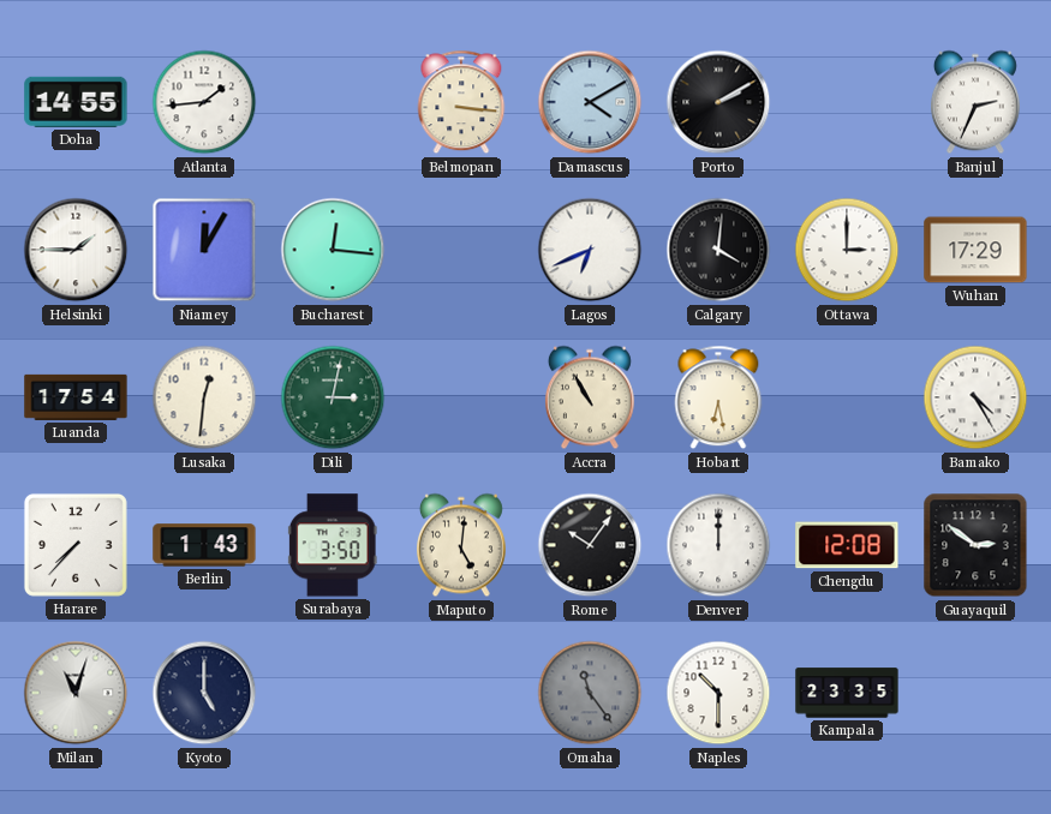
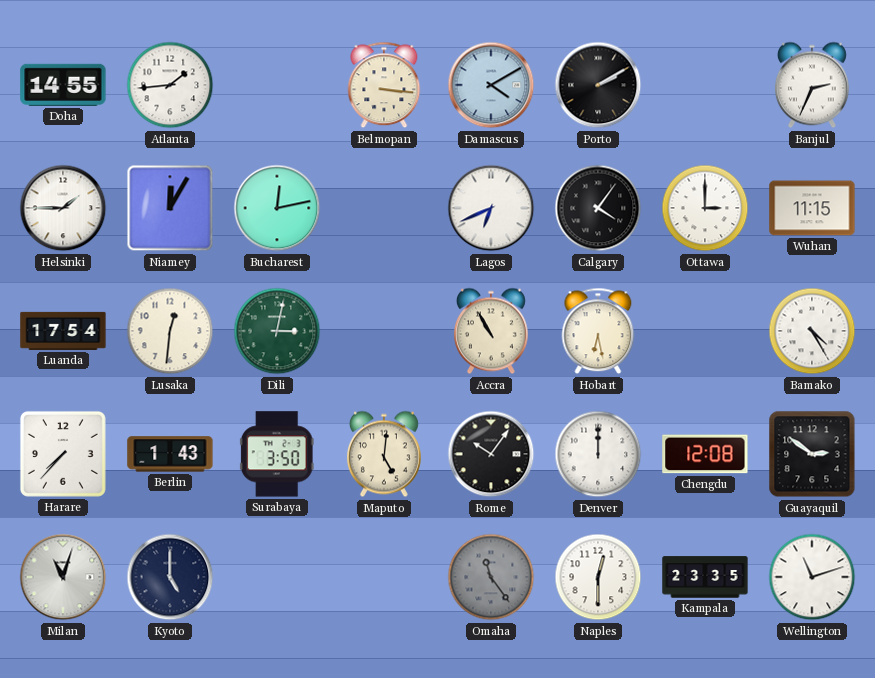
Bucharest: 12:16 -> 12:13
Calgary: 4:01 -> 4:06
Wuhan: 17:29 -> 11:15
Naples: 10:30 -> 12:30
Wellington: none -> 11:12
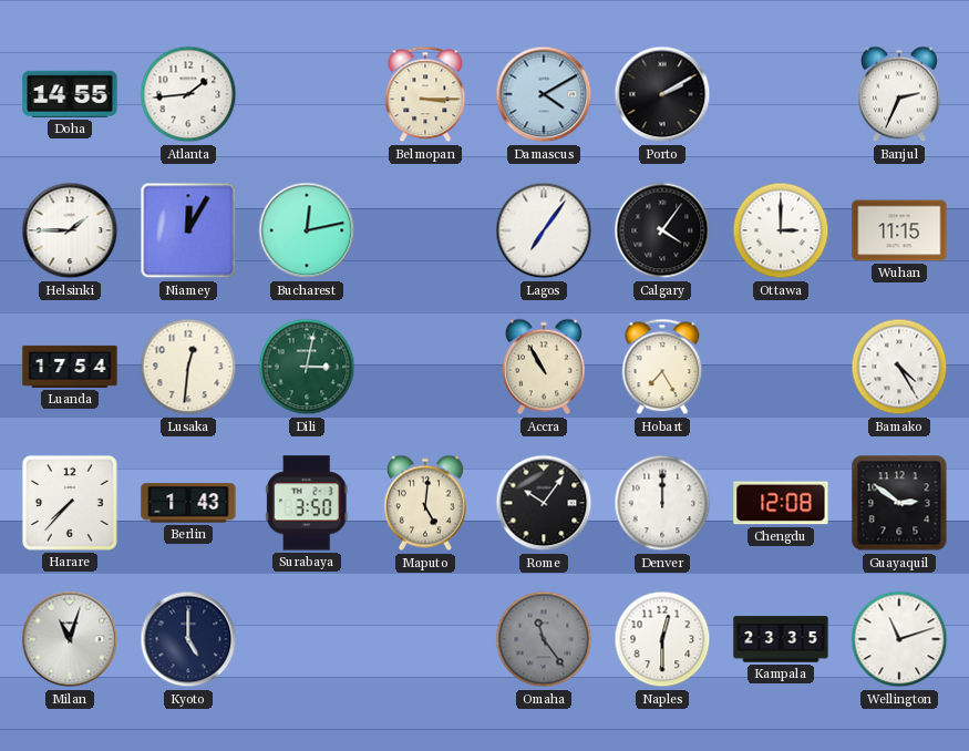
Belmopan: 3:16 -> 3:15
Lagos: 6:41 -> 7:06
Hobart: 6:28 -> 7:25
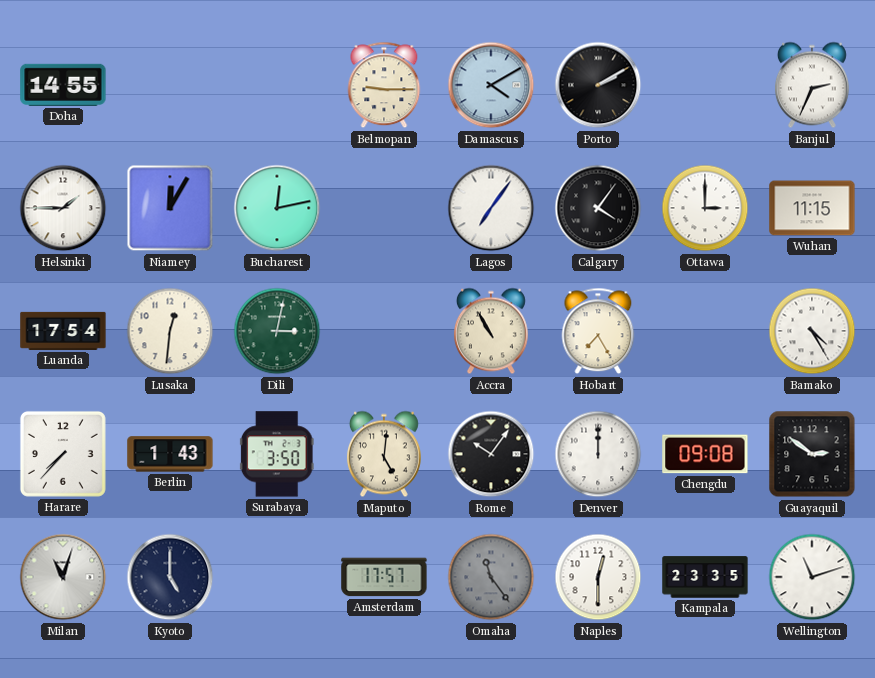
Atlanta: 1:44 -> none
Belmopan: 3:15 -> 9:15
Chengdu: 12:08 -> 09:08
Amsterdam: none -> 17:57
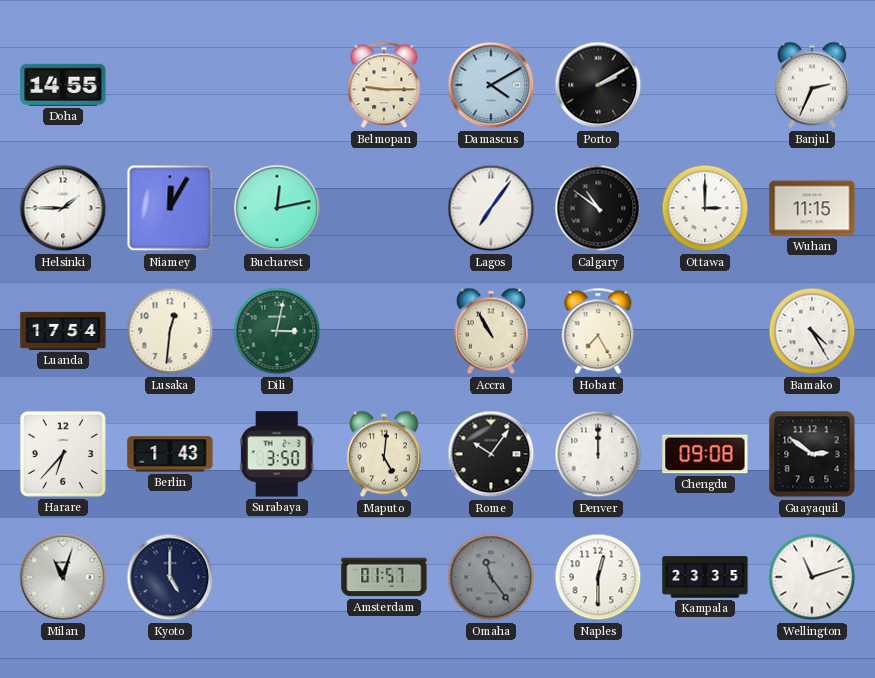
Calgary: 4:06 -> 10:51
Harare: 7:37 -> 6:37
Amsterdam: 17:57 -> 01:57
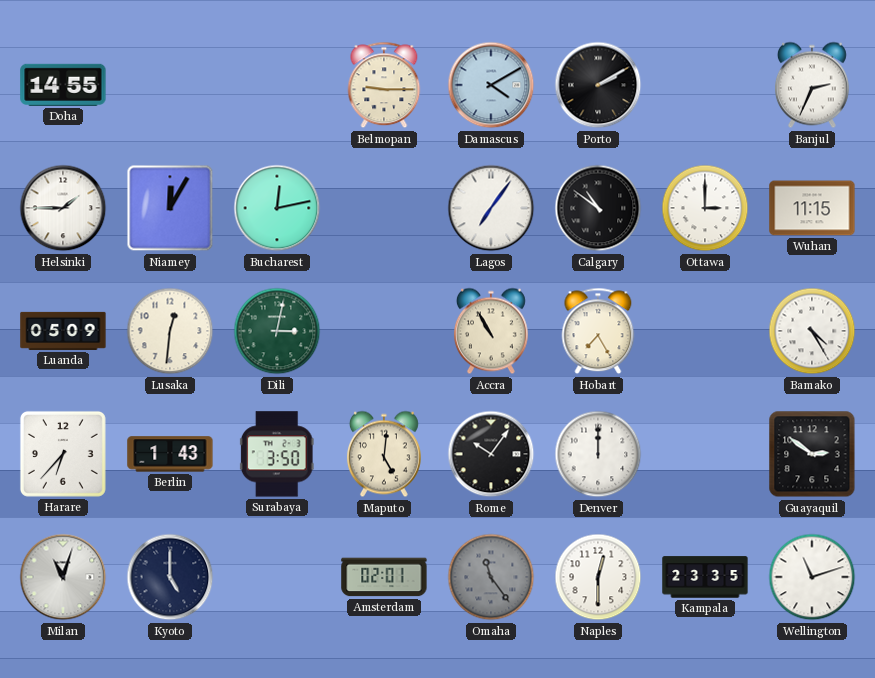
Luanda: 17:54 -> 05:09
Chengdu: 09:08 -> none
Amsterdam: 01:57 -> 02:01
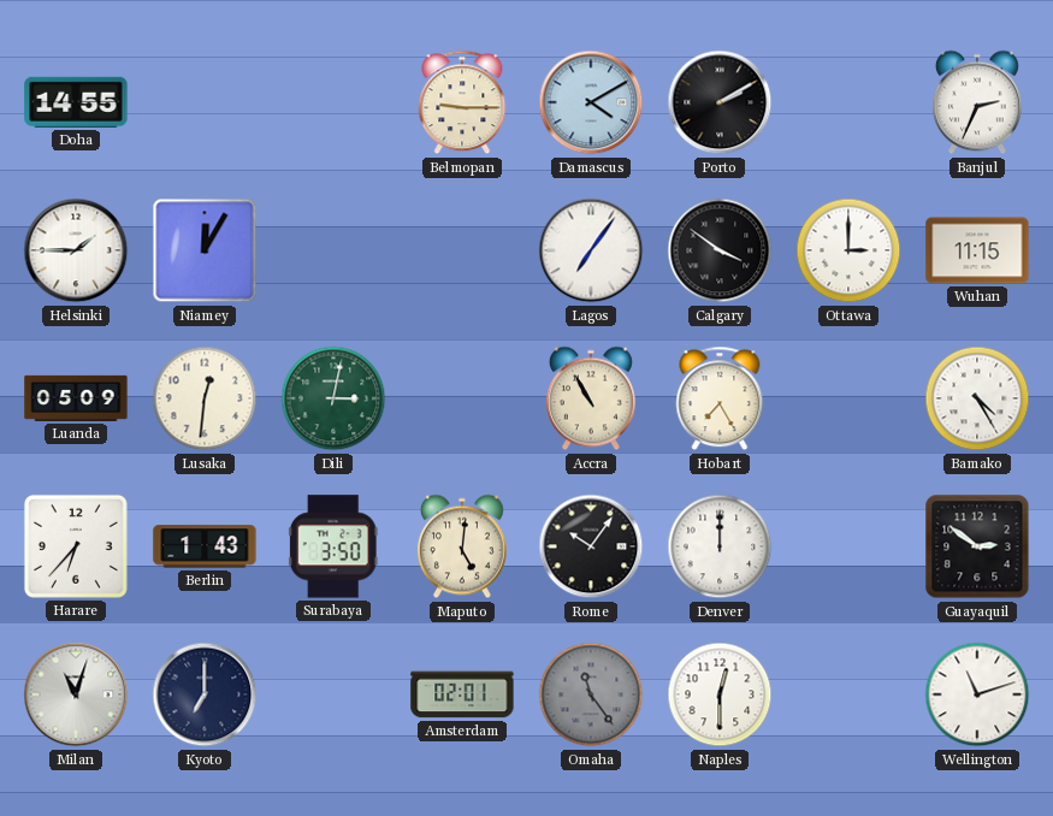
Bucharest: 12:13 -> none
Calgary: 10:51 -> 3:51
Kyoto: 5:00 -> 7:00
Kampala: 23:35 -> none
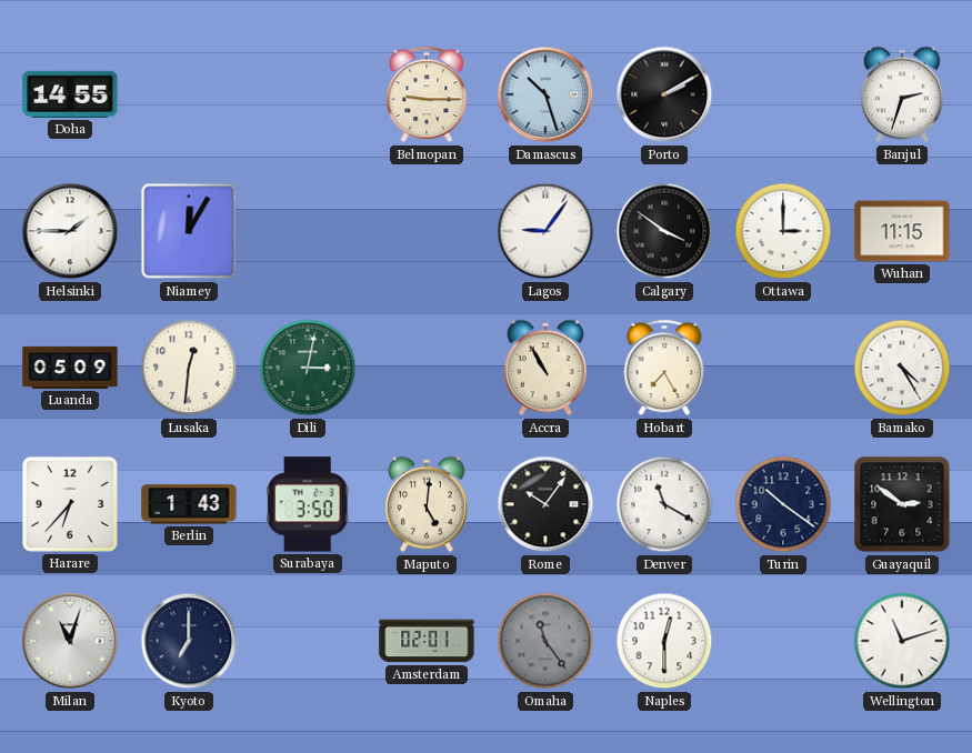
Damascus: 4:10 -> 10:27
Banjul: 2:34 -> 2:33
Lagos: 7:06 -> 9:06
Denver: 12:00 -> 11:20
Turin: none -> 10:21
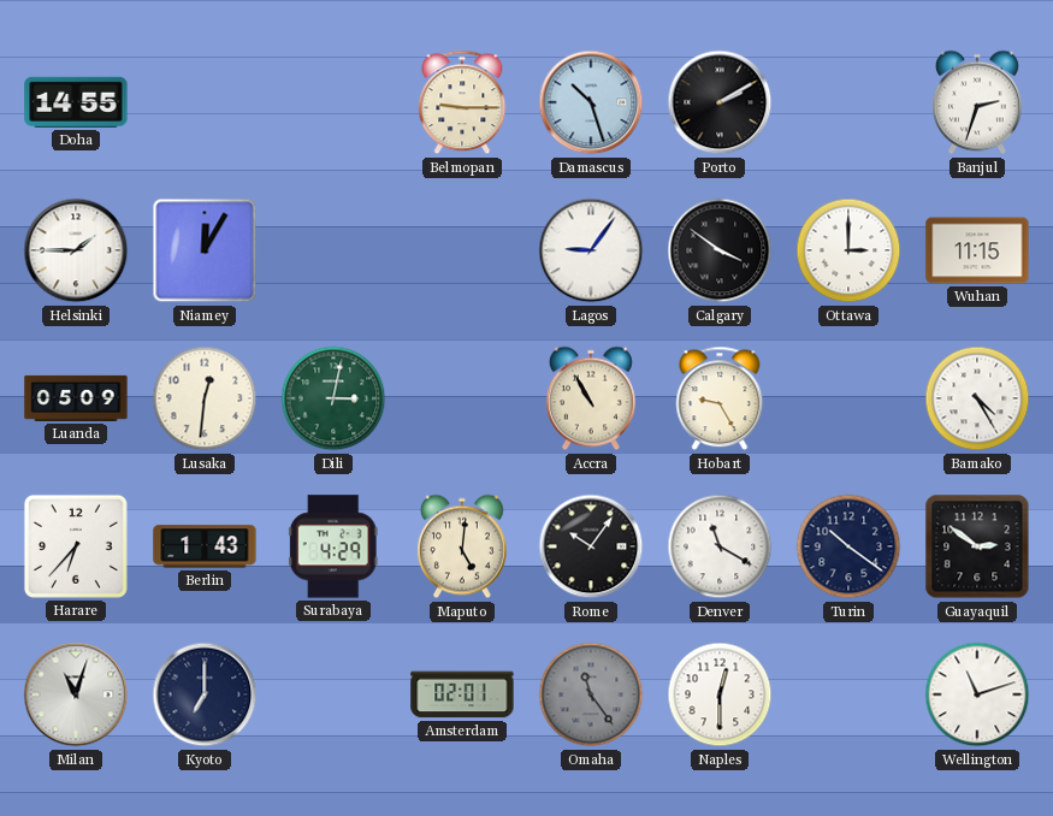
Hobart: 7:25 -> 9:25
Surabaya: 3:50 -> 4:29
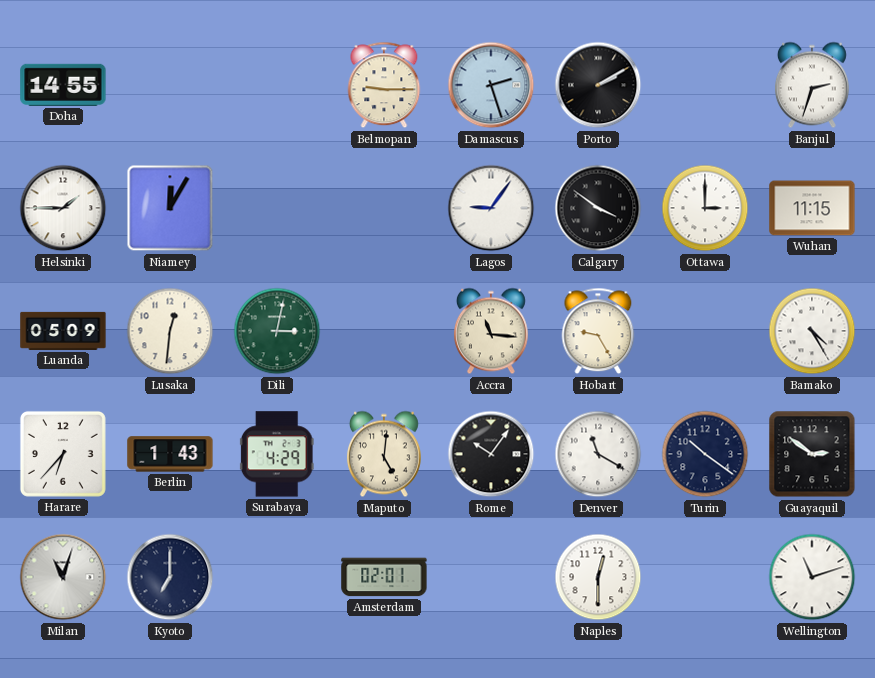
Damascus: 10:27 -> 2:27
Accra: 10:55 -> 11:16
Omaha: 11:24 -> none
